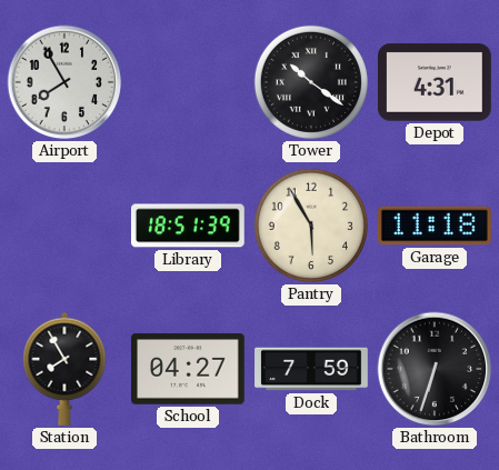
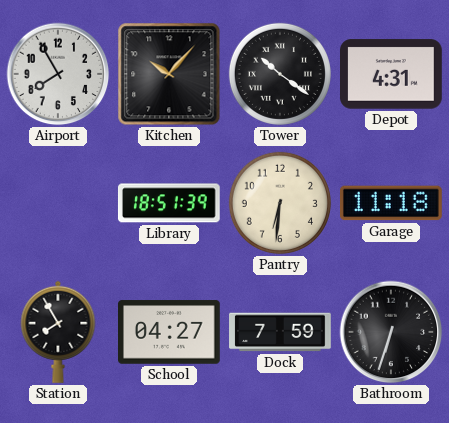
Kitchen: none -> 10:07
Pantry: 5:55 -> 6:31
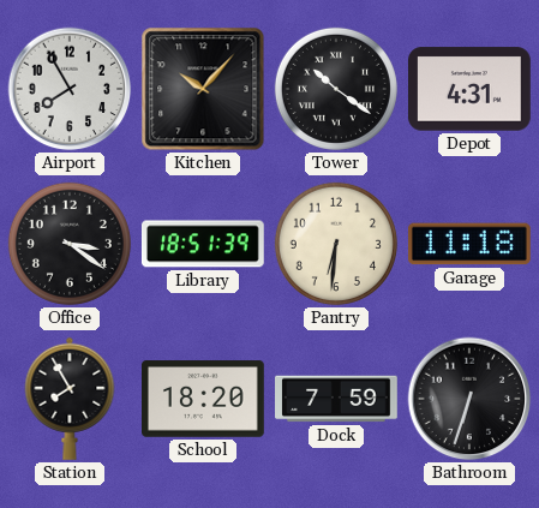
Office: none -> 3:21
School: 04:27 -> 18:20
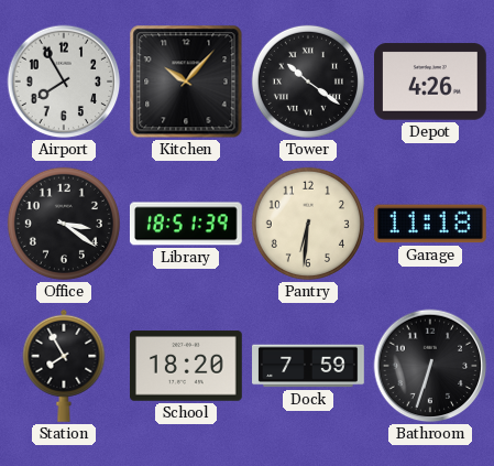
Depot: 4:31 -> 4:26
